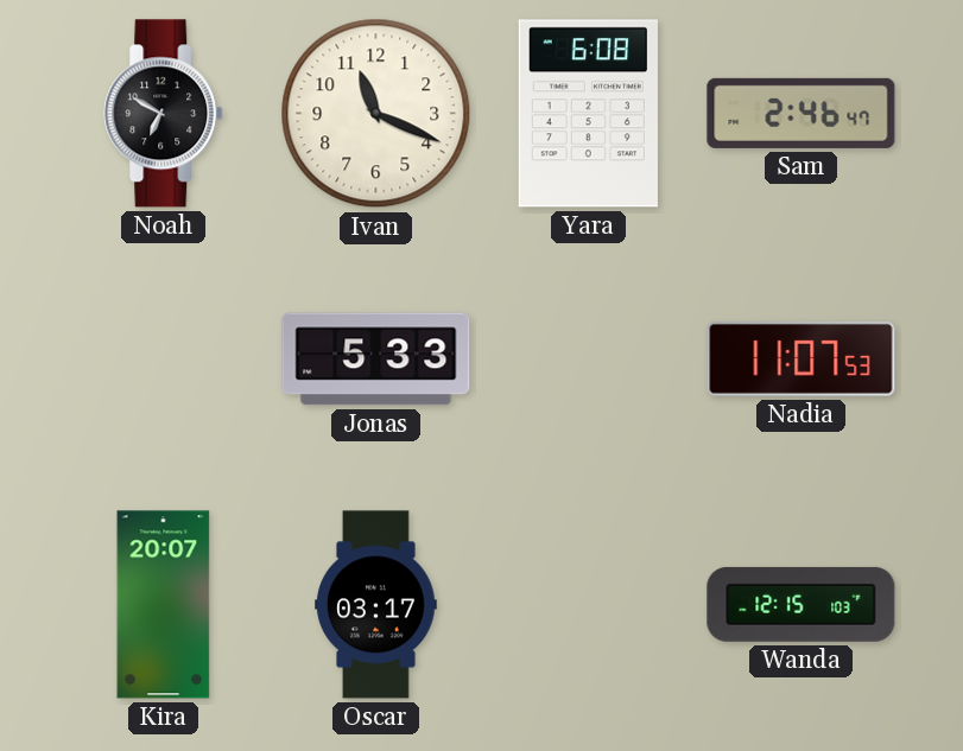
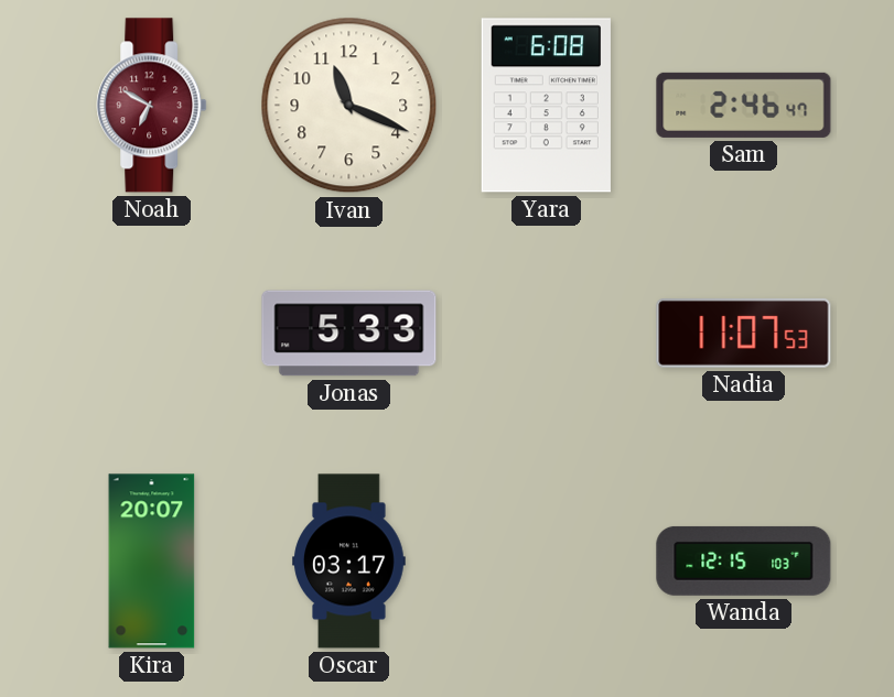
Noah dial: black -> burgundy
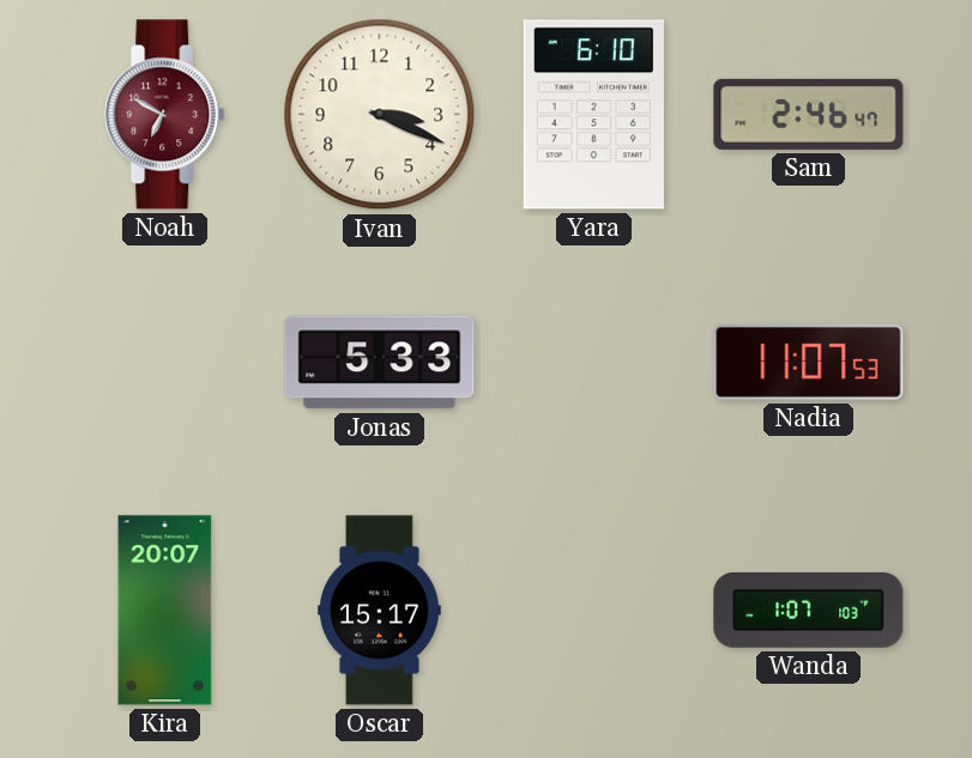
Ivan: 11:19 -> 3:19
Yara: 6:08 -> 6:10
Oscar: 03:17 -> 15:17
Wanda: 12:15 -> 1:07
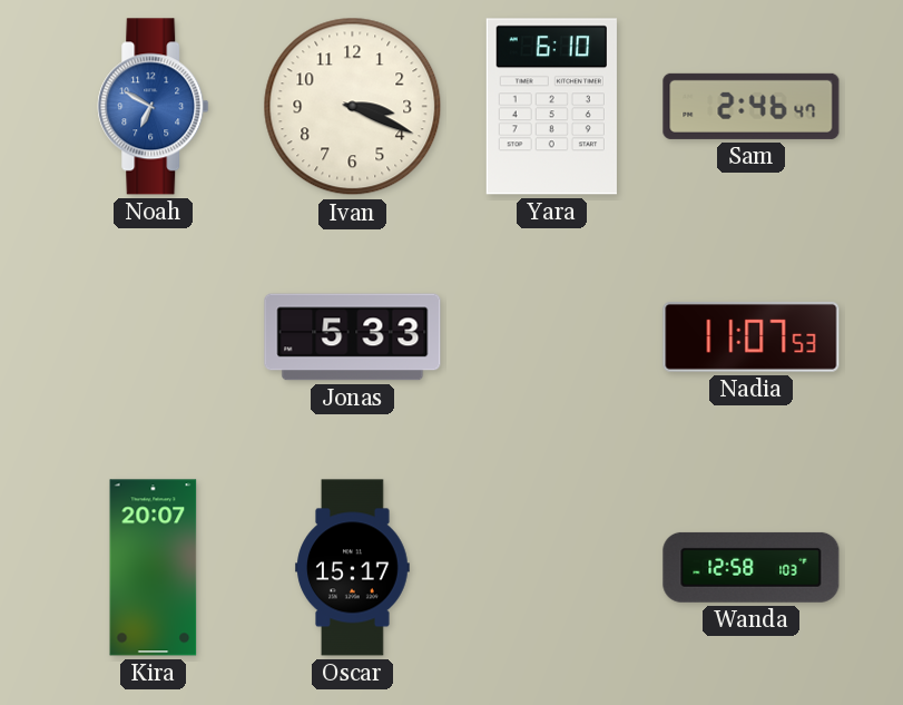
Noah dial: burgundy -> blue
Wanda: 1:07 -> 12:58
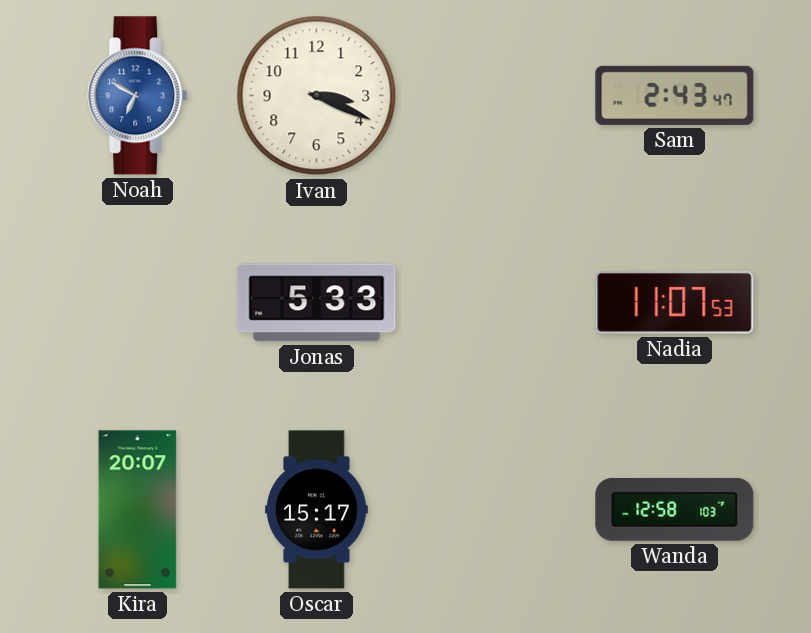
Yara: 6:10 -> none
Sam: 2:46 -> 2:43
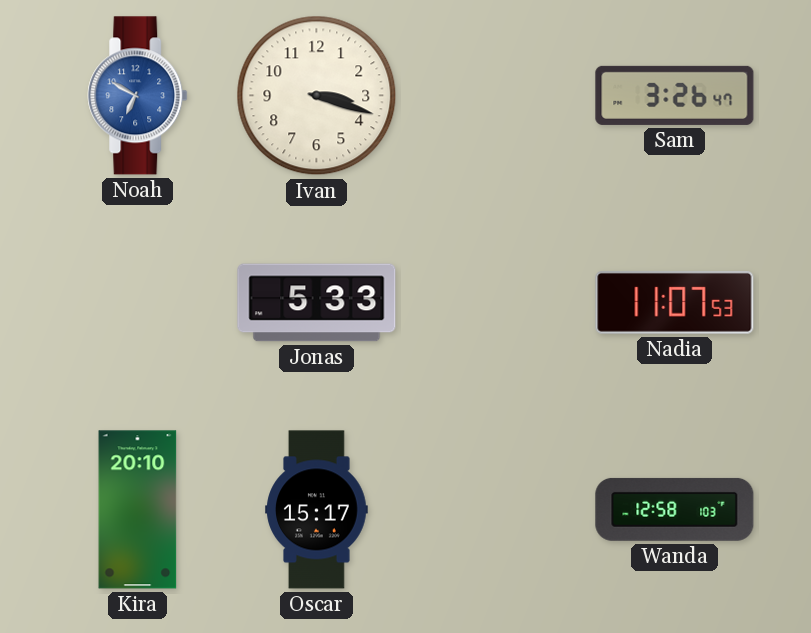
Ivan: 3:19 -> 3:18
Sam: 2:43 -> 3:26
Kira: 20:07 -> 20:10
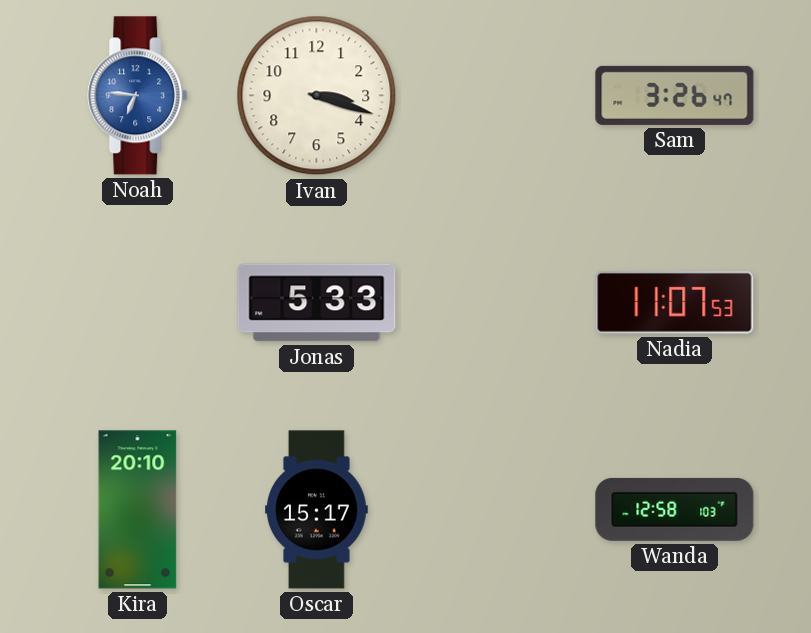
Noah: 6:50 -> 6:46
